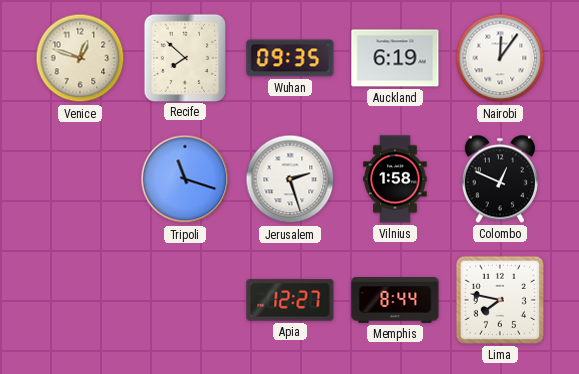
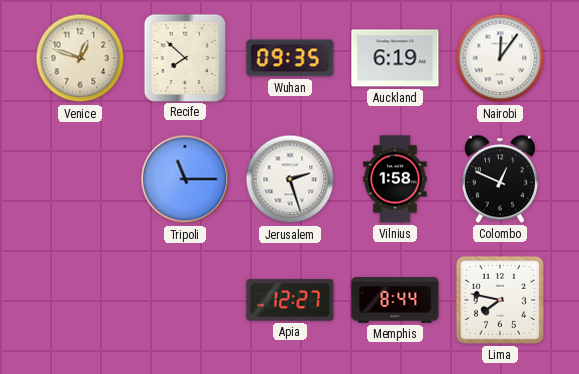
Tripoli: 11:18 -> 11:15
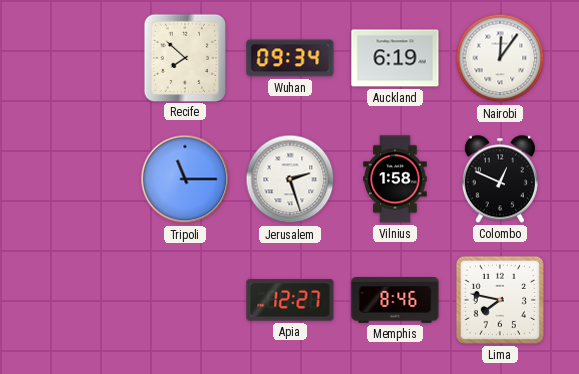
Venice: 12:48 -> none
Wuhan: 09:35 -> 09:34
Memphis: 8:44 -> 8:46
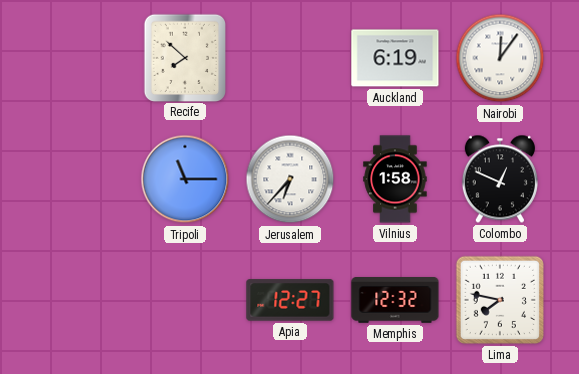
Wuhan: 09:34 -> none
Jerusalem: 2:27 -> 6:37
Memphis: 8:46 -> 12:32
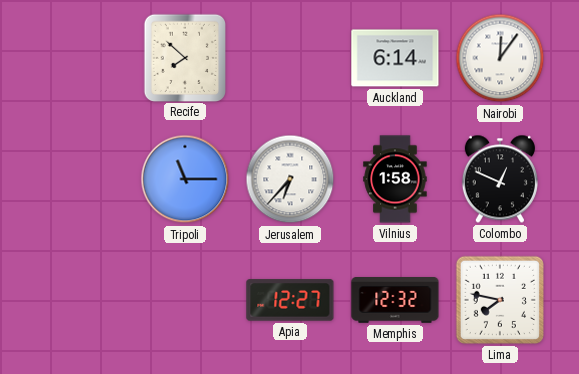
Auckland: 6:19 -> 6:14
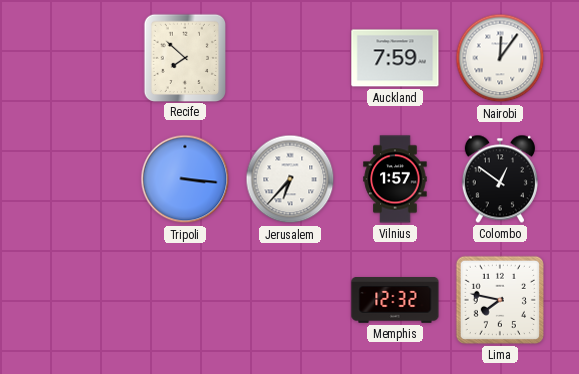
Auckland: 6:14 -> 7:59
Tripoli: 11:15 -> 3:16
Vilnius: 1:58 -> 1:57
Colombo: 12:49 -> 12:51
Apia: 12:27 -> none
